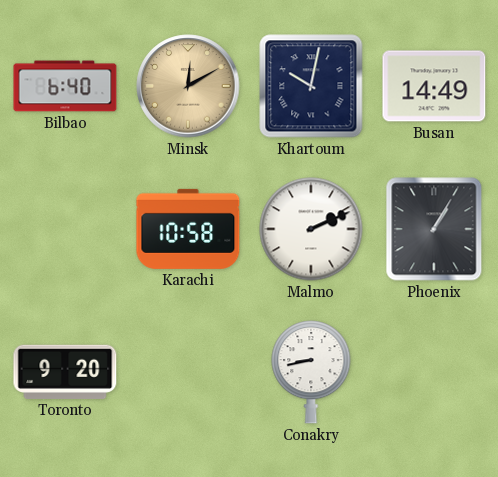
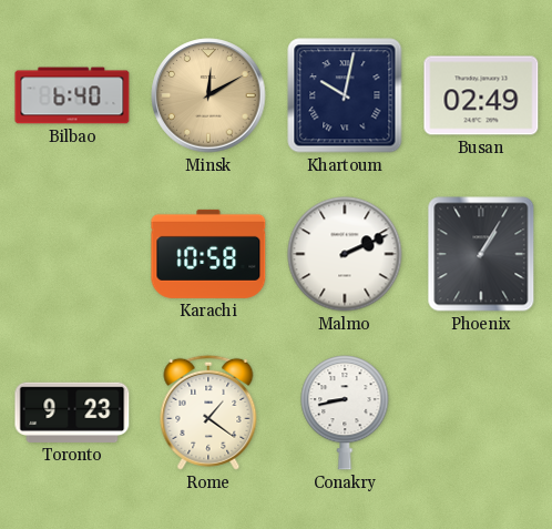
Busan: 14:49 -> 02:49
Toronto: 9:20 -> 9:23
Rome: none -> 1:21
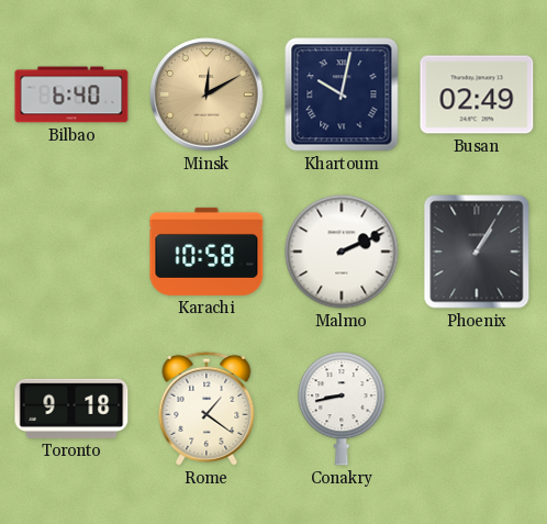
Toronto: 9:23 -> 9:18
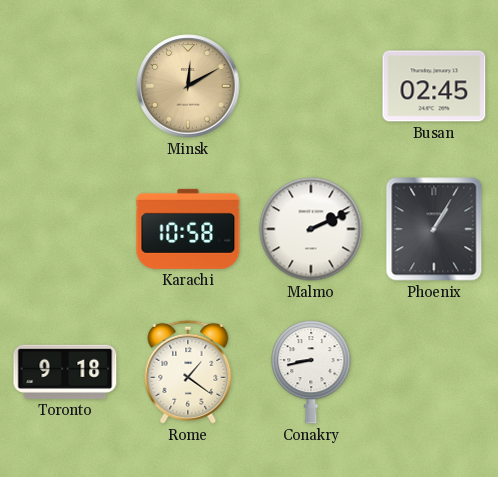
Bilbao: 6:40 -> none
Khartoum: 10:02 -> none
Busan: 02:49 -> 02:45
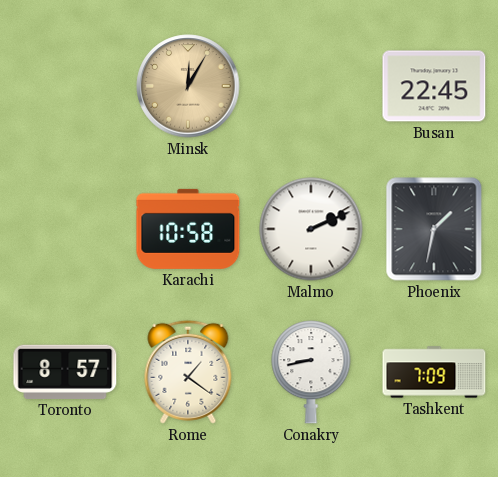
Minsk: 12:10 -> 12:05
Busan: 02:45 -> 22:45
Phoenix: 1:05 -> 1:32
Toronto: 9:18 -> 8:57
Tashkent: none -> 7:09
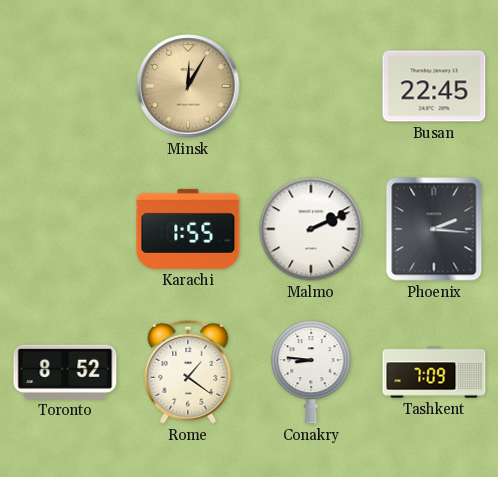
Karachi: 10:58 -> 1:55
Phoenix: 1:32 -> 2:16
Toronto: 8:57 -> 8:52
Conakry: 8:43 -> 8:46
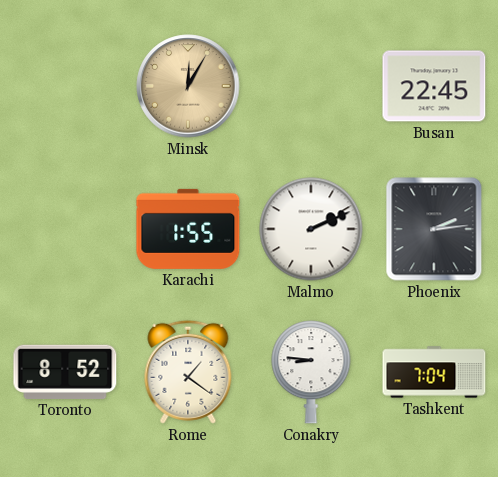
Phoenix: 2:16 -> 2:14
Tashkent: 7:09 -> 7:04
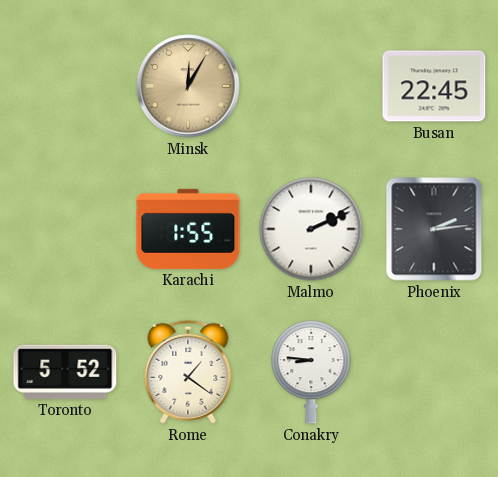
Toronto: 8:52 -> 5:52
Tashkent: 7:04 -> none
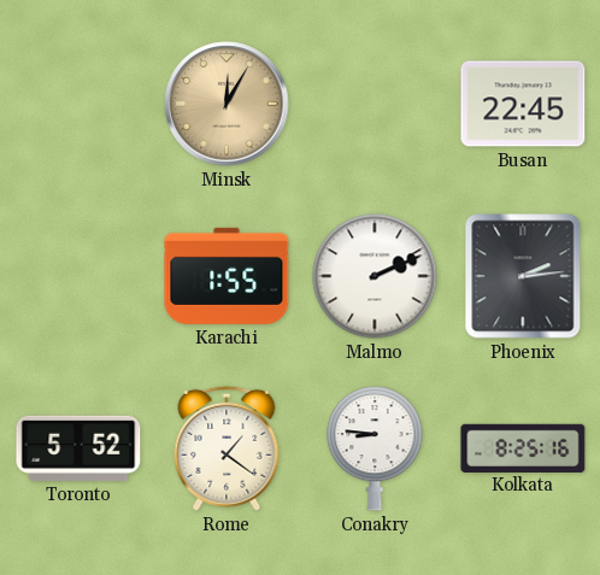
Kolkata: none -> 8:25
